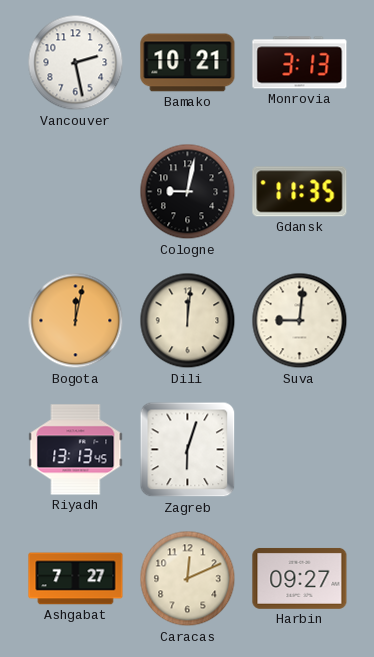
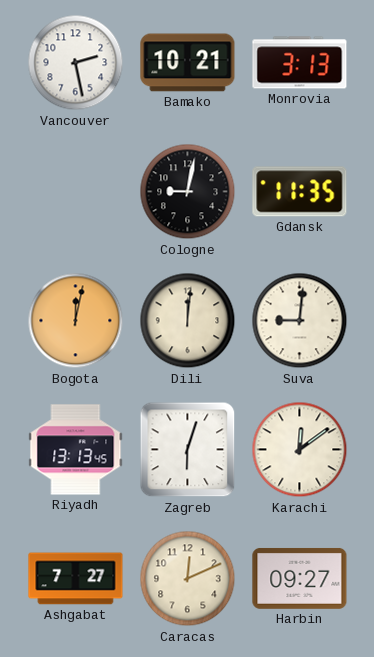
Karachi: none -> 12:09
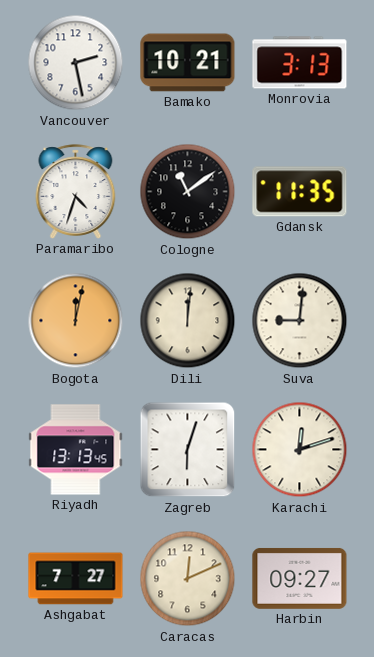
Paramaribo: none -> 4:33
Cologne: 9:02 -> 11:09
Karachi: 12:09 -> 12:12
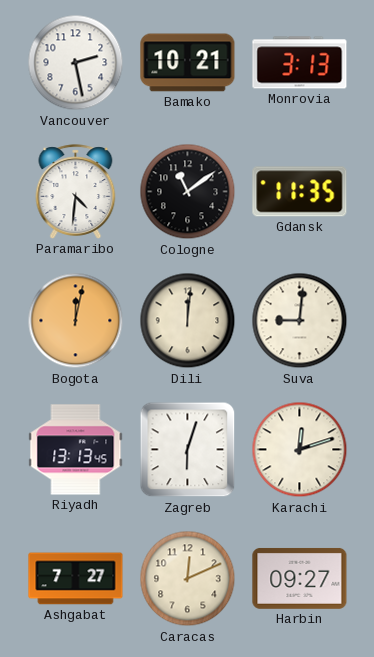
Paramaribo: 4:33 -> 4:31
